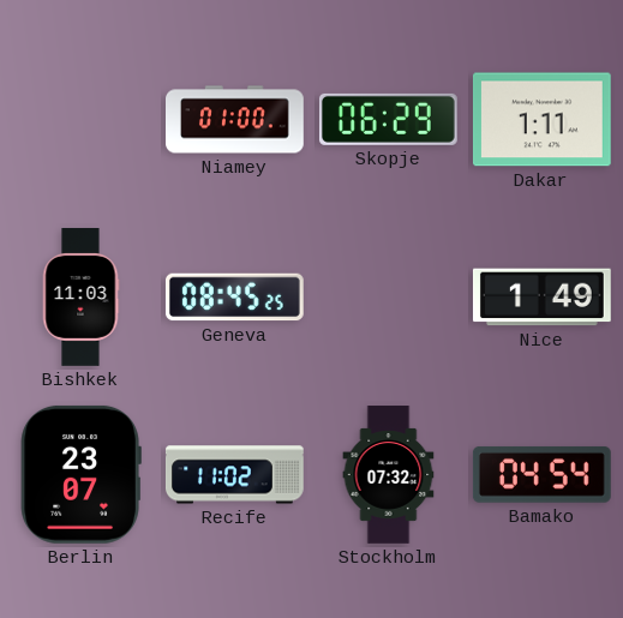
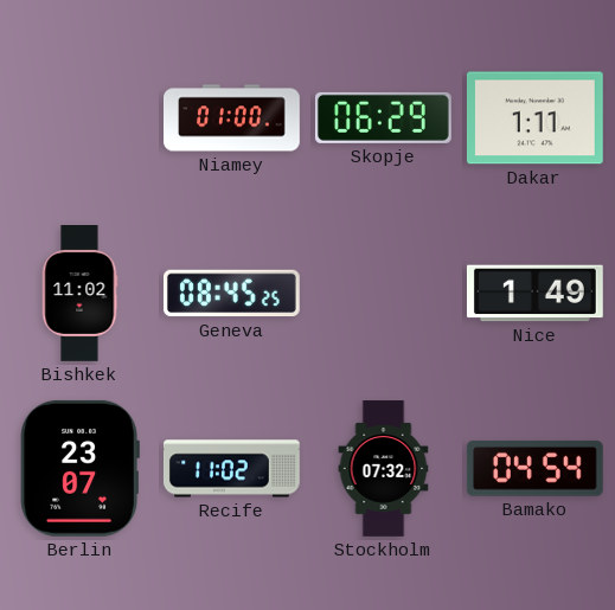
Bishkek: 11:03 -> 11:02
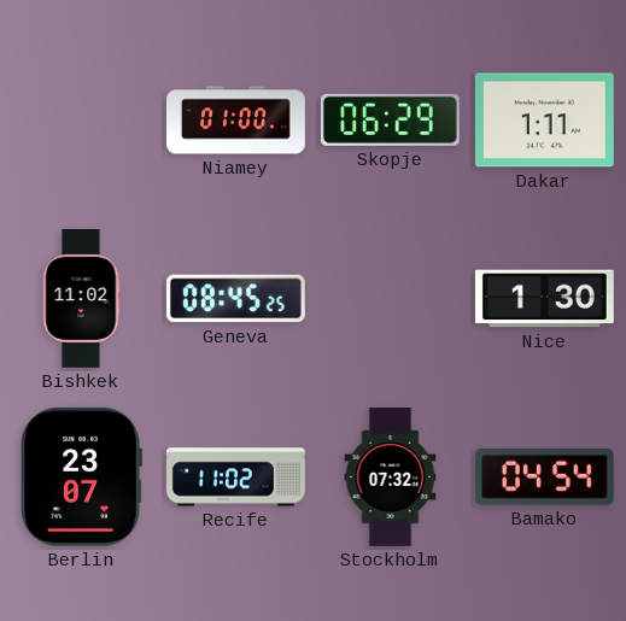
Nice: 1:49 -> 1:30
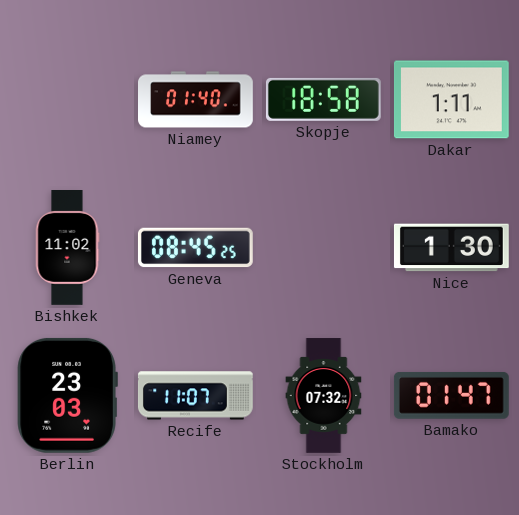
Niamey: 01:00 -> 01:40
Skopje: 06:29 -> 18:58
Berlin: 23:07 -> 23:03
Recife: 11:02 -> 11:07
Bamako: 04:54 -> 01:47
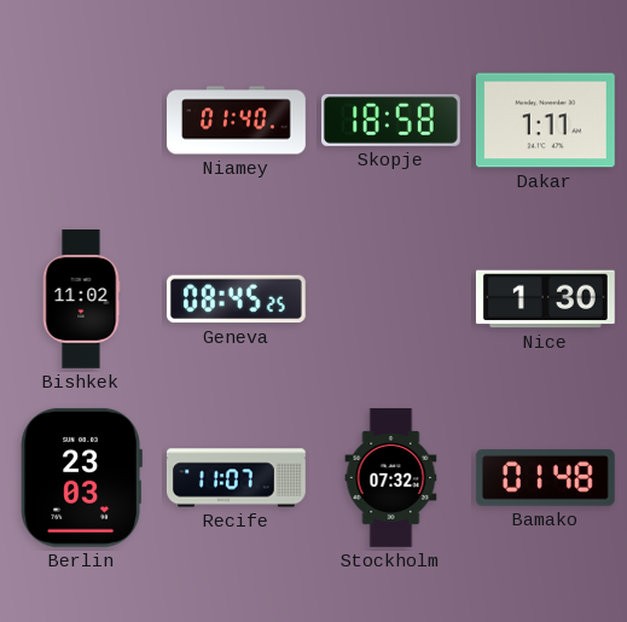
Bamako: 01:47 -> 01:48
